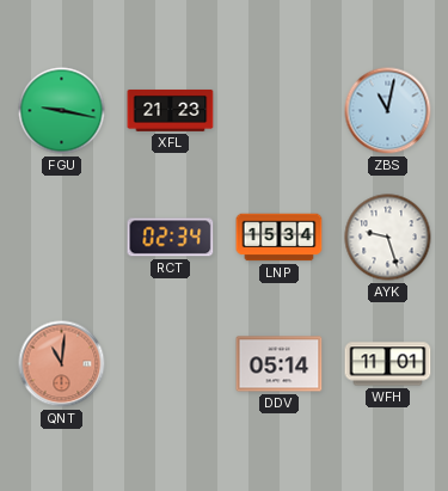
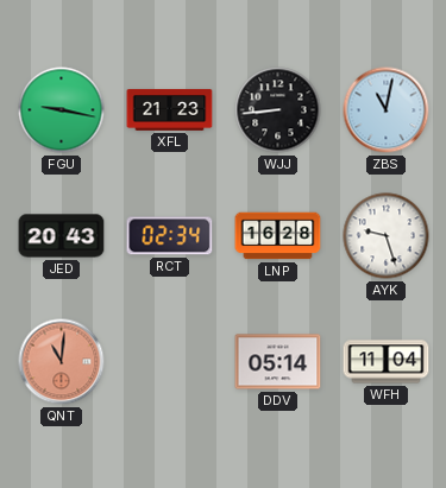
WJJ: none -> 8:44
JED: none -> 20:43
LNP: 15:34 -> 16:28
WFH: 11:01 -> 11:04
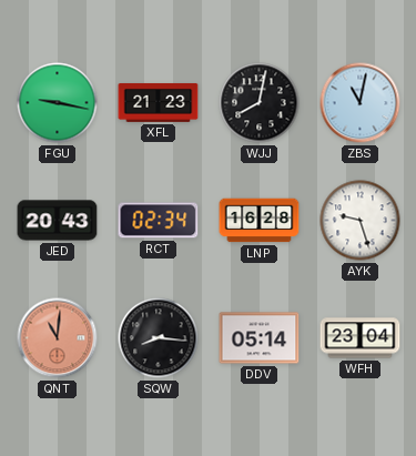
WJJ: 8:44 -> 8:02
SQW: none -> 8:16
WFH: 11:04 -> 23:04
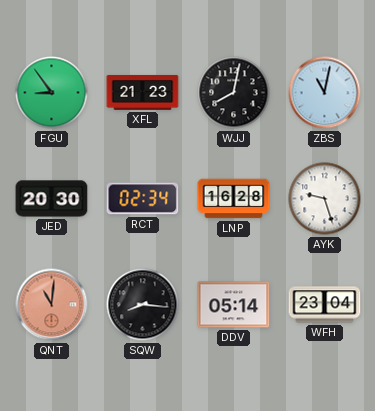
FGU: 9:17 -> 8:54
JED: 20:43 -> 20:30
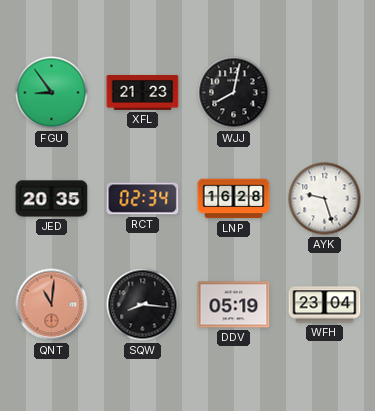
ZBS: 11:02 -> none
JED: 20:30 -> 20:35
DDV: 05:14 -> 05:19
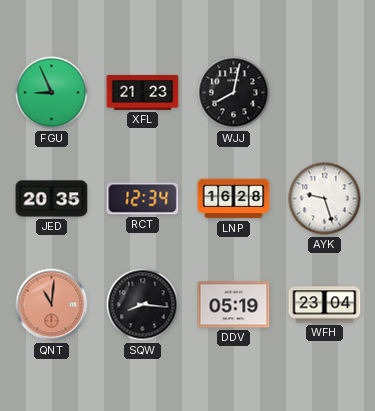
FGU: 8:54 -> 8:56
RCT: 02:34 -> 12:34
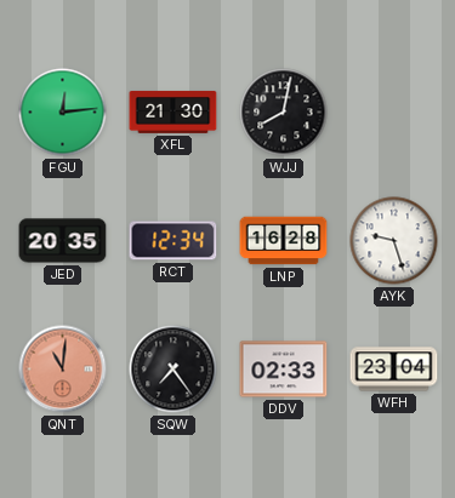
FGU: 8:56 -> 12:14
XFL: 21:23 -> 21:30
SQW: 8:16 -> 7:24
DDV: 05:19 -> 02:33
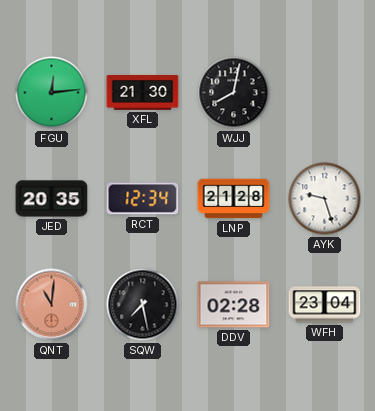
LNP: 16:28 -> 21:28
SQW: 7:24 -> 7:28
DDV: 02:33 -> 02:28
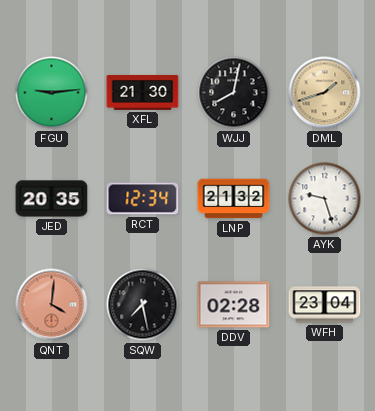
FGU: 12:14 -> 9:14
DML: none -> 1:42
LNP: 21:28 -> 21:32
QNT: 11:01 -> 4:01
